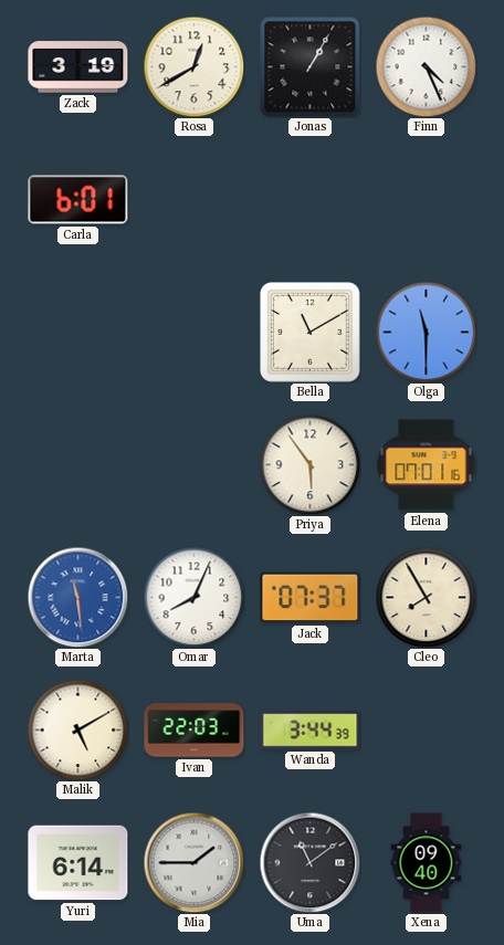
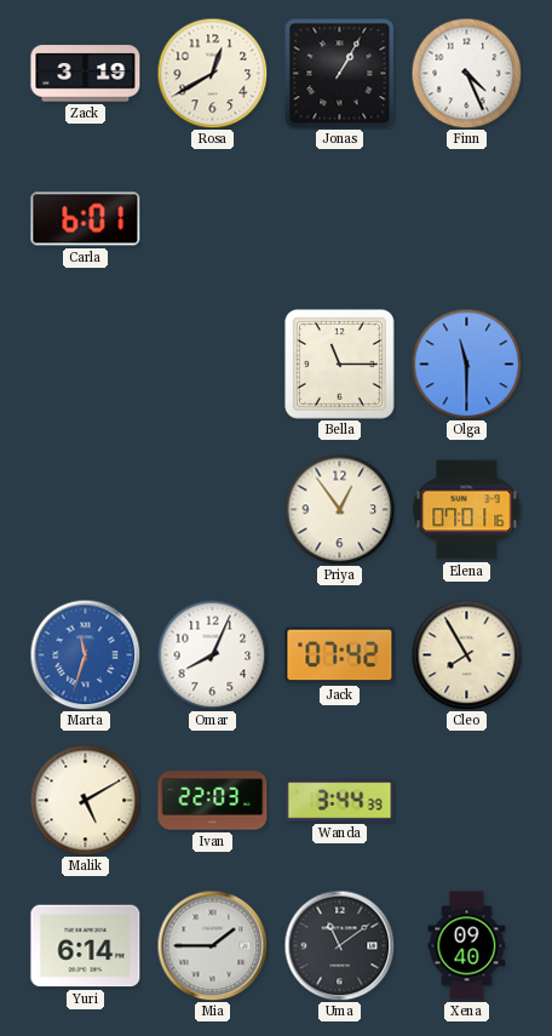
Bella: 11:10 -> 11:15
Priya: 5:54 -> 12:54
Marta: 11:29 -> 11:33
Jack: 07:37 -> 07:42
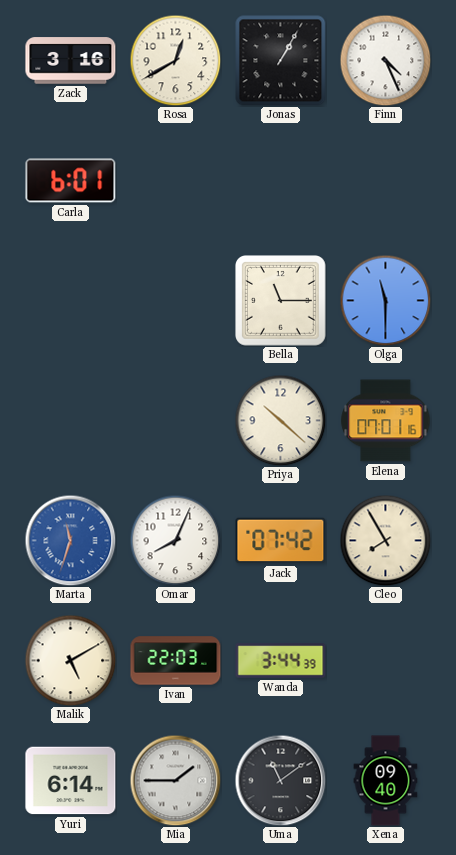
Zack: 3:19 -> 3:16
Priya: 12:54 -> 10:22
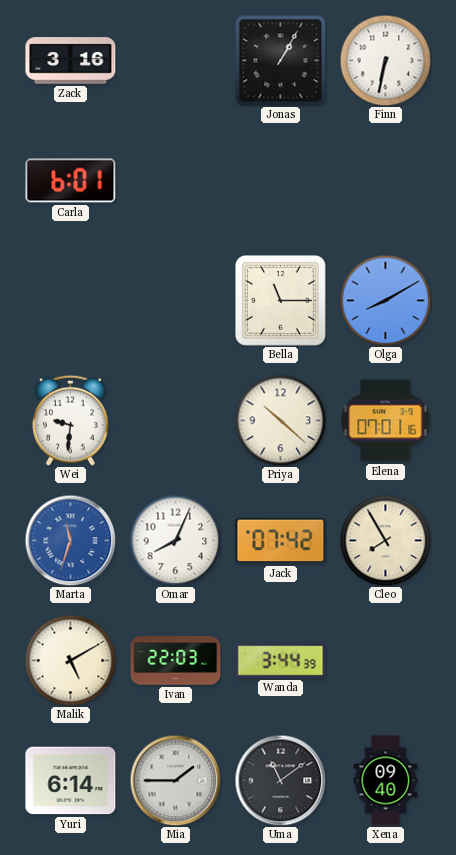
Rosa: 12:40 -> none
Finn: 4:26 -> 6:32
Olga: 11:30 -> 8:10
Wei: none -> 9:31
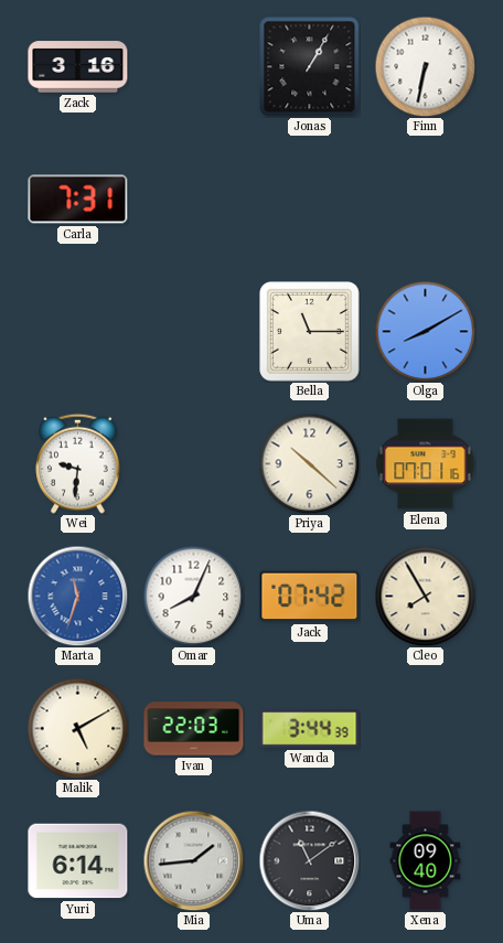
Carla: 6:01 -> 7:31
Mia: 1:45 -> 1:44
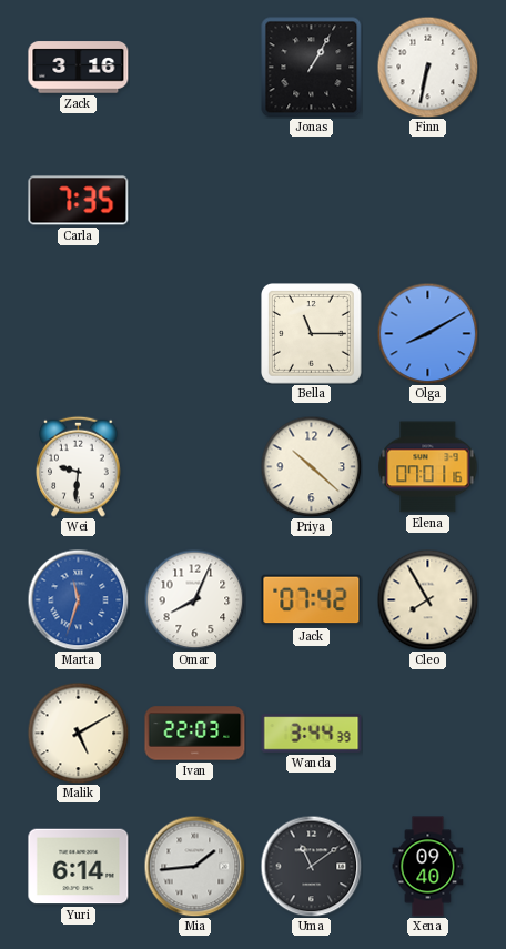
Carla: 7:31 -> 7:35
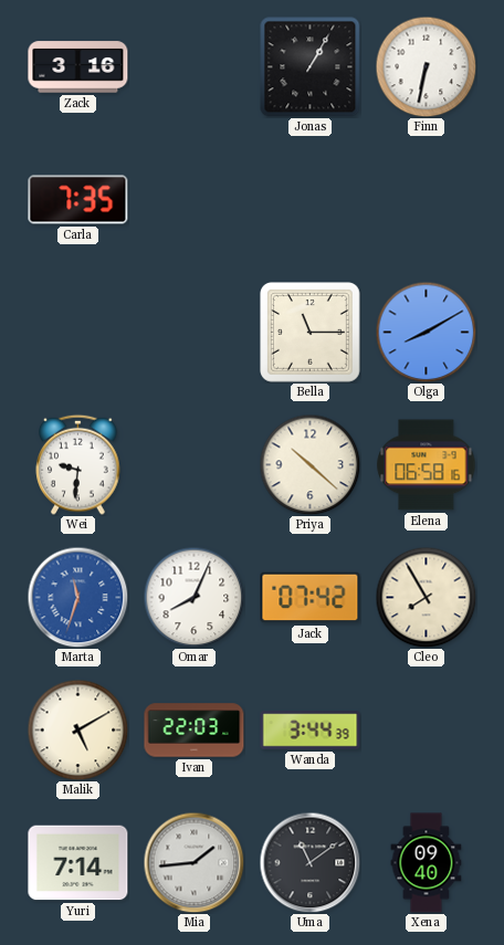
Elena: 07:01 -> 06:58
Yuri: 6:14 -> 7:14
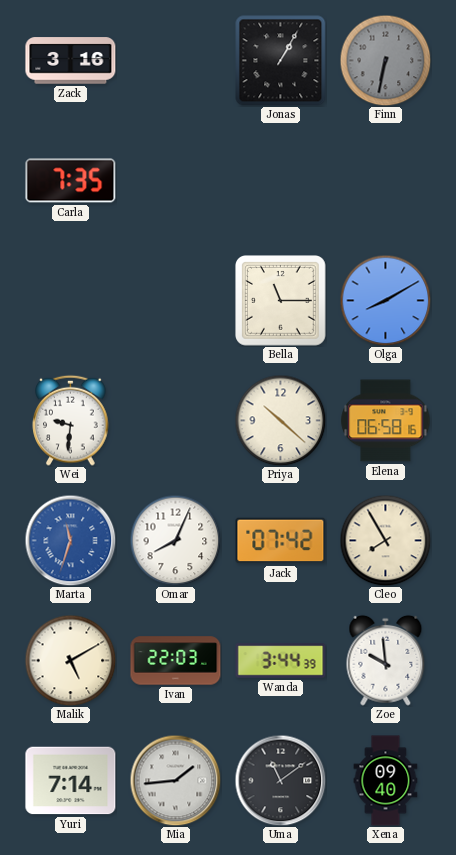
Finn dial: white -> grey
Zoe: none -> 9:59
